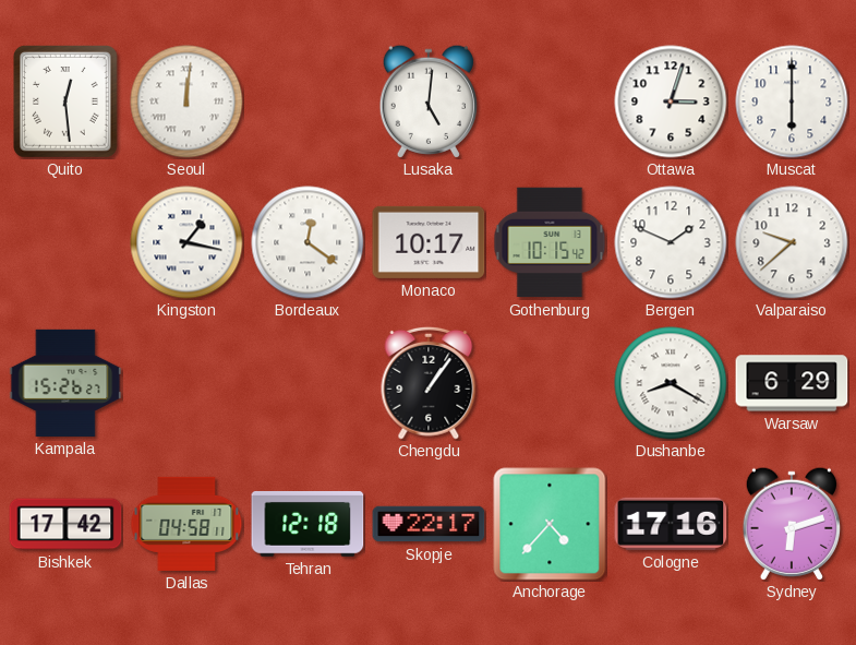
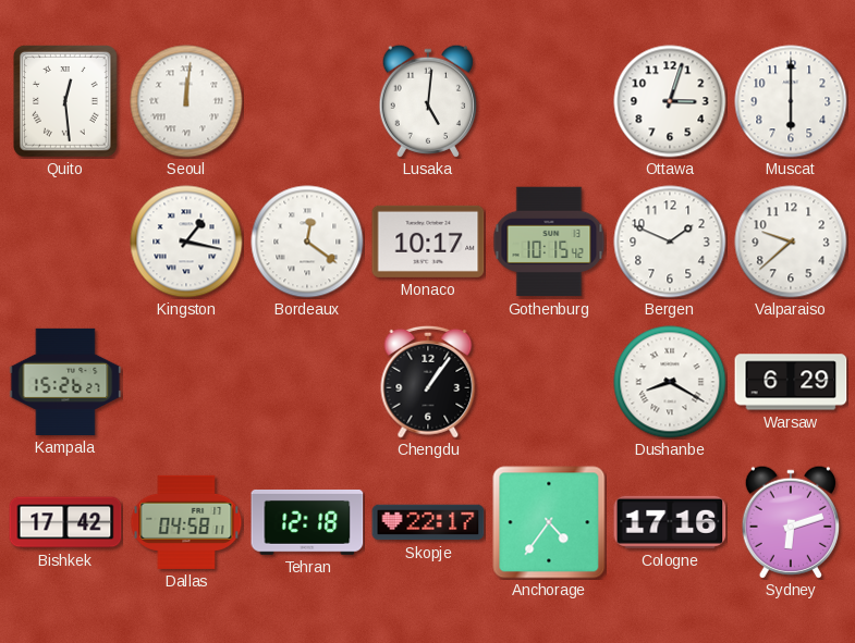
Anchorage: 4:37 -> 4:36
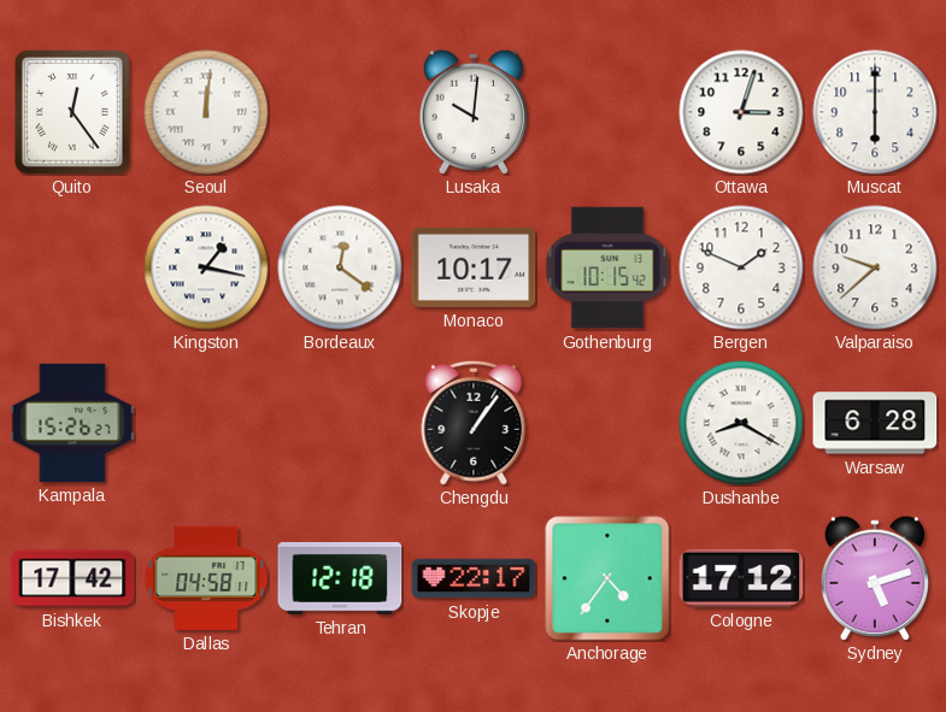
Quito: 12:29 -> 12:24
Lusaka: 5:01 -> 10:01
Warsaw: 6:29 -> 6:28
Cologne: 17:16 -> 17:12
Sydney: 6:12 -> 5:12
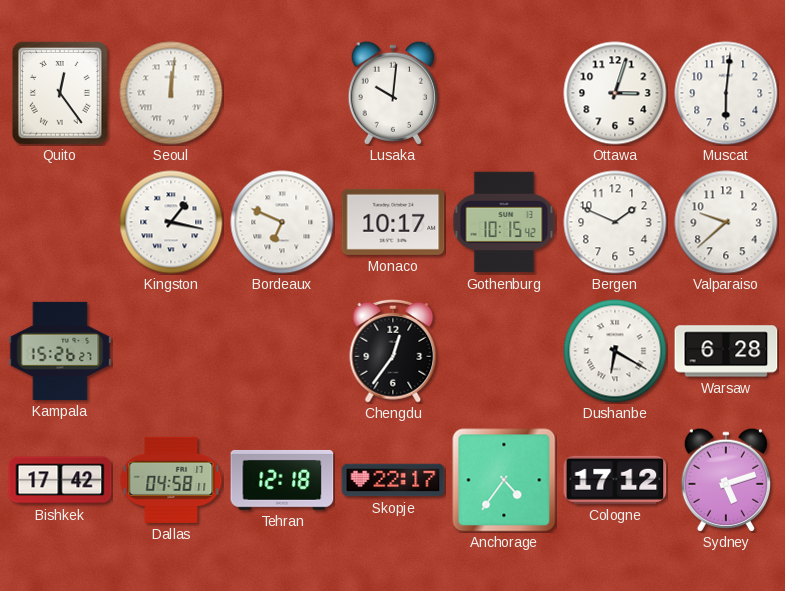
Muscat: 6:00 -> 6:01
Bordeaux: 12:21 -> 6:49
Chengdu: 1:06 -> 12:36
Dushanbe: 8:20 -> 6:20
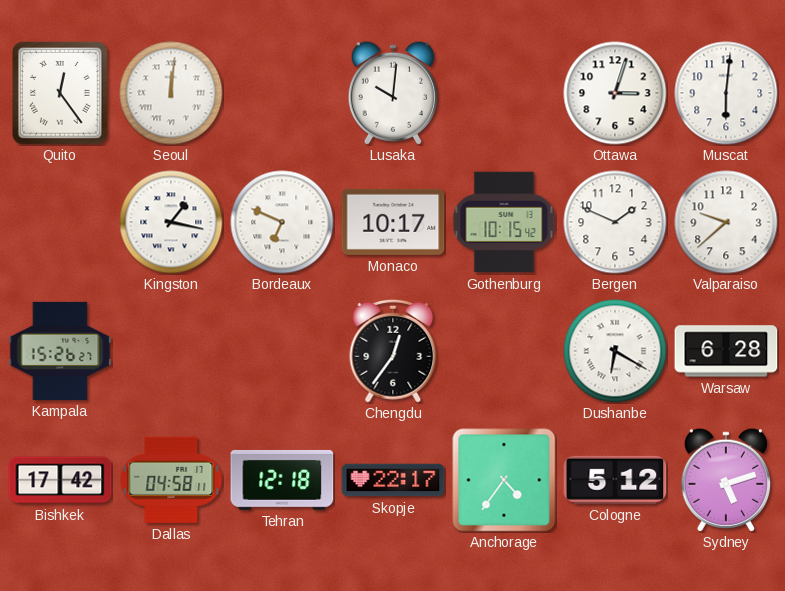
Cologne: 17:12 -> 5:12
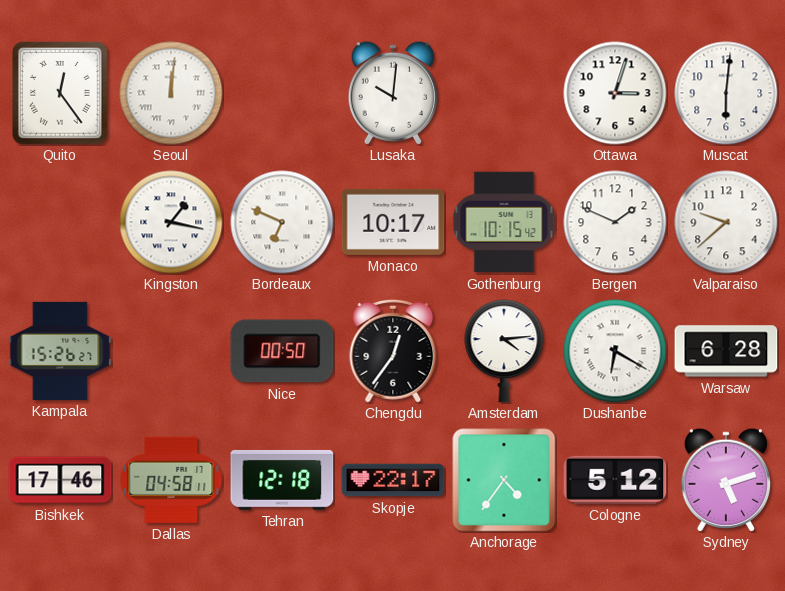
Nice: none -> 00:50
Amsterdam: none -> 4:14
Bishkek: 17:42 -> 17:46
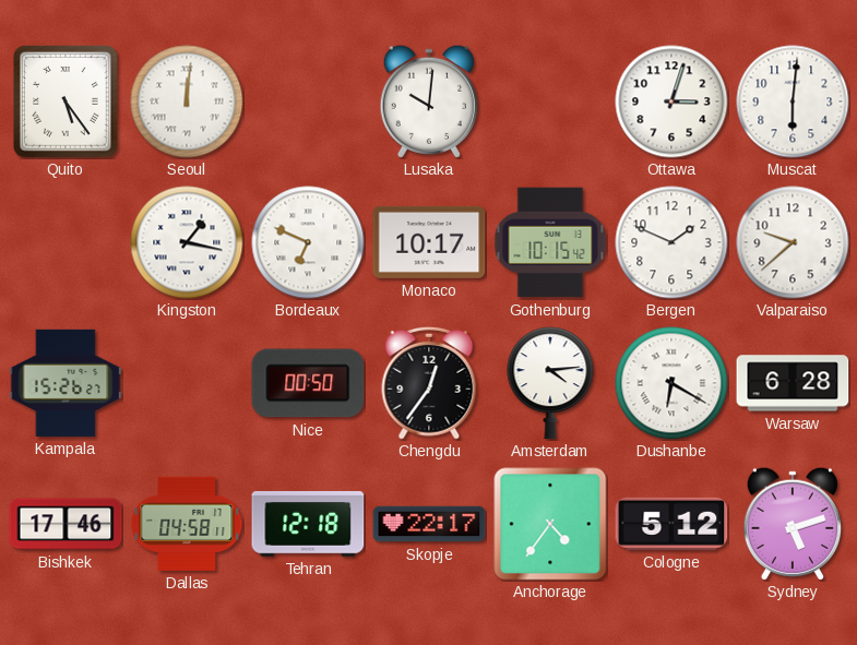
Quito: 12:24 -> 5:24
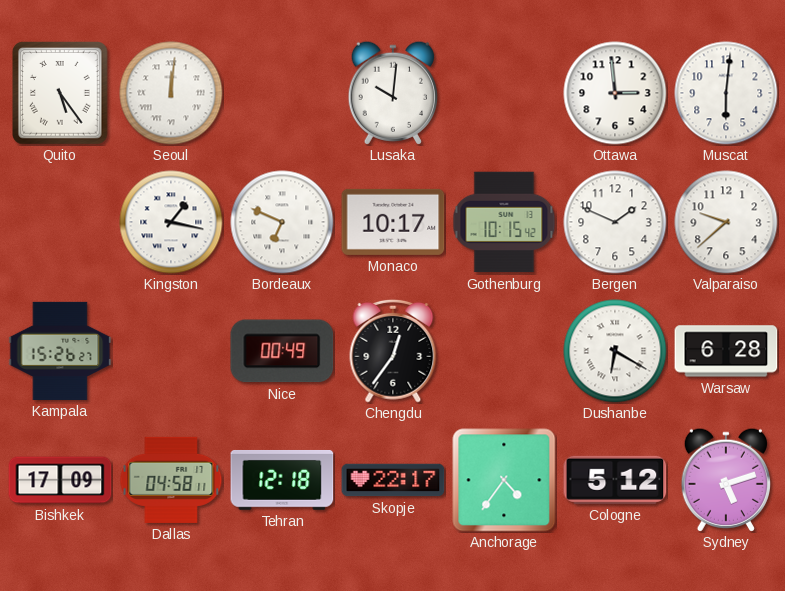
Ottawa: 3:03 -> 2:59
Nice: 00:50 -> 00:49
Amsterdam: 4:14 -> none
Bishkek: 17:46 -> 17:09
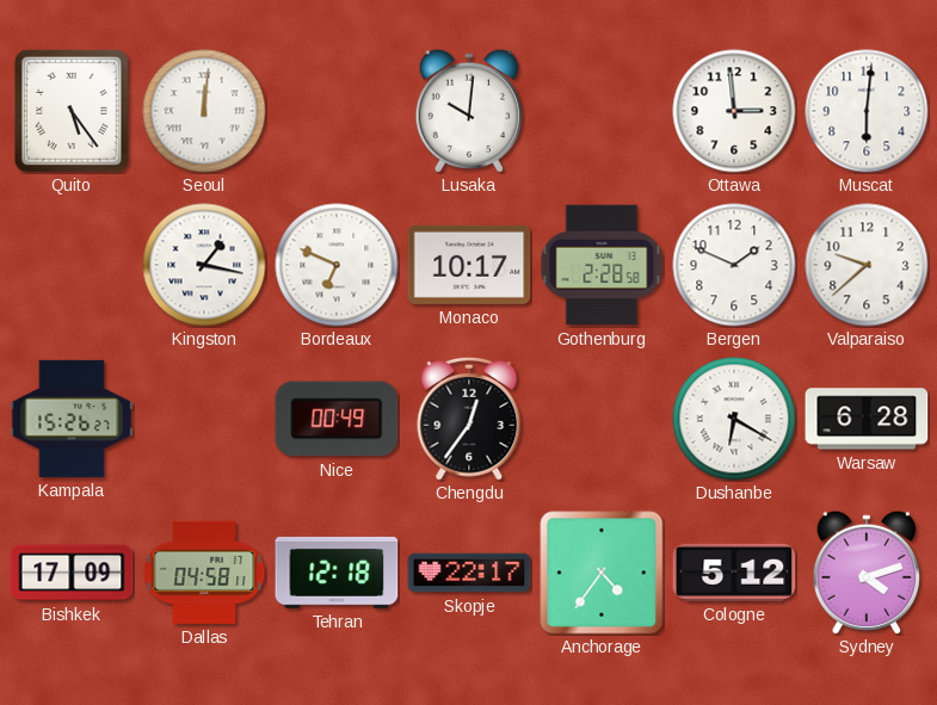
Gothenburg: 10:15 -> 2:28
Sydney: 5:12 -> 4:12
